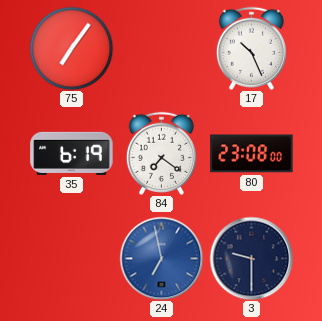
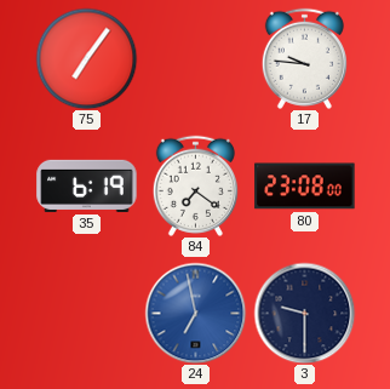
17: 10:26 -> 9:46
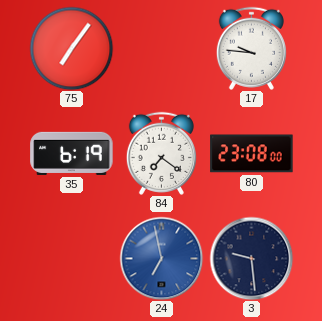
3: 9:30 -> 9:29
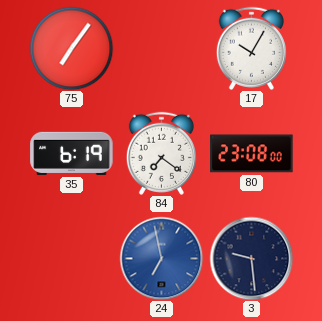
17: 9:46 -> 10:05
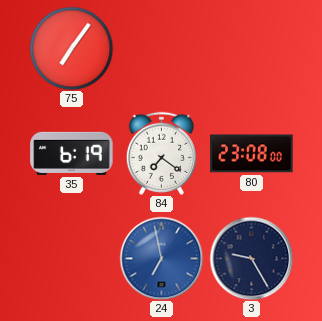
17: 10:05 -> none
3: 9:29 -> 9:25
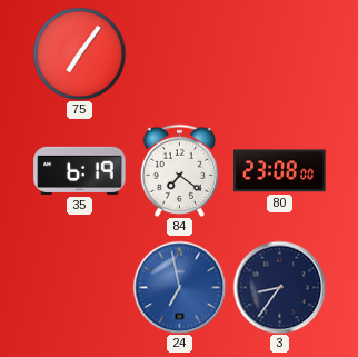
3: 9:25 -> 8:36
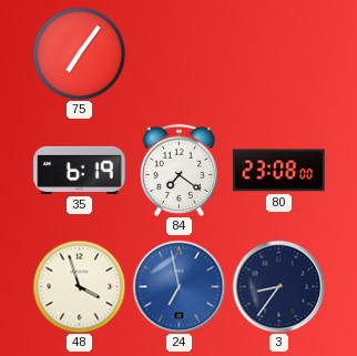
48: none -> 3:57
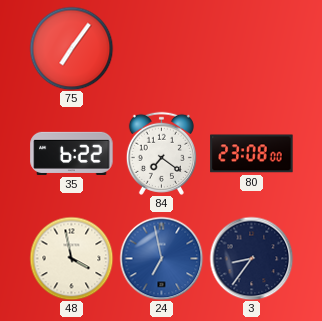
35: 6:19 -> 6:22
48: 3:57 -> 3:58
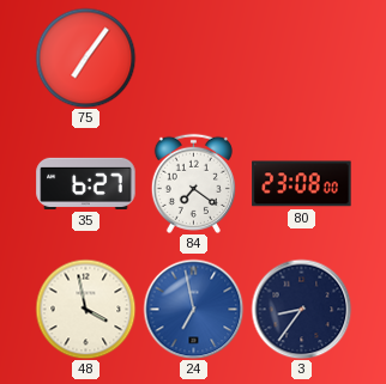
35: 6:22 -> 6:27
